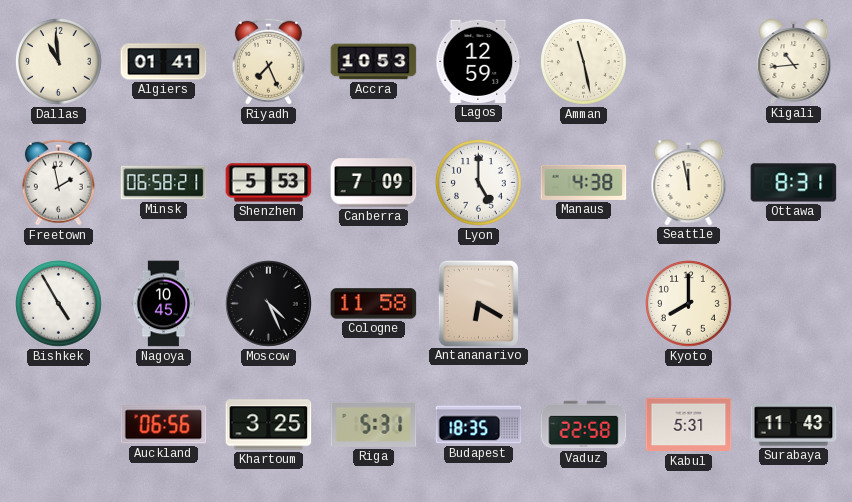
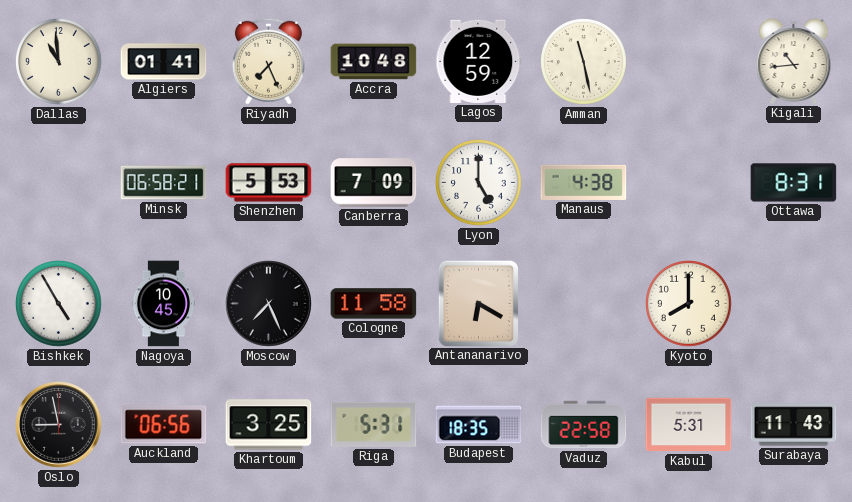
Accra: 10:53 -> 10:48
Freetown: 1:58 -> none
Seattle: 11:58 -> none
Moscow: 4:26 -> 7:26
Oslo: none -> 8:58
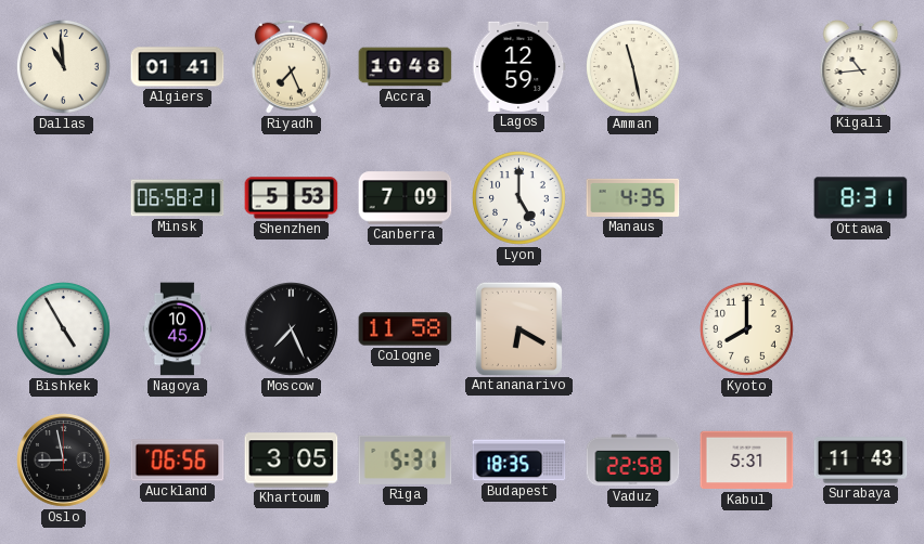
Manaus: 4:38 -> 4:35
Khartoum: 3:25 -> 3:05
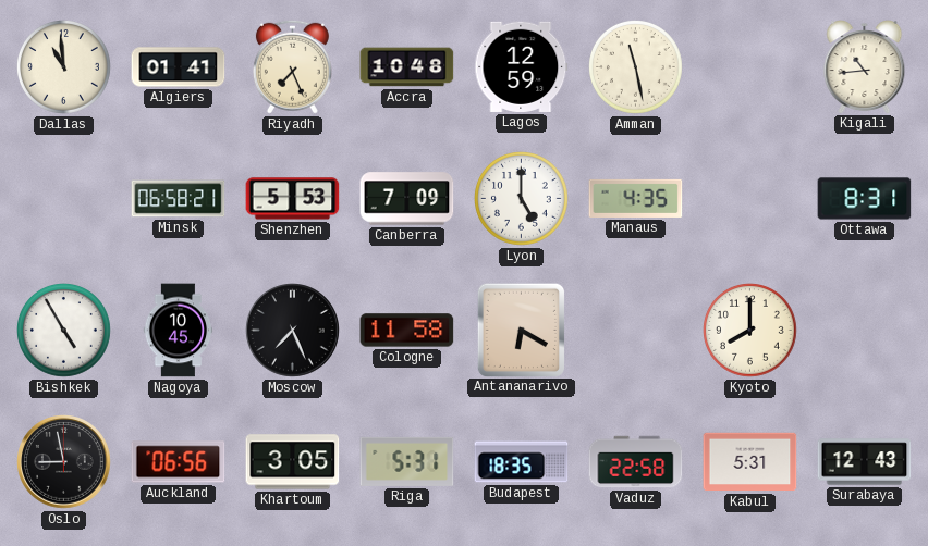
Surabaya: 11:43 -> 12:43
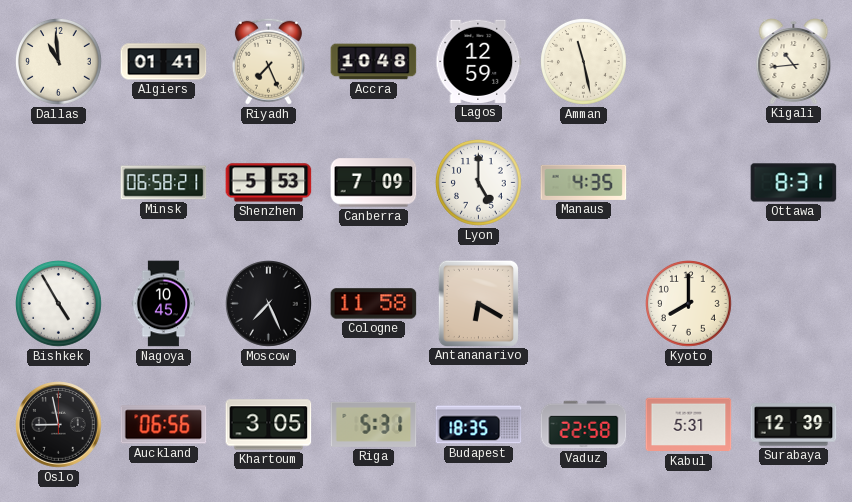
Surabaya: 12:43 -> 12:39
